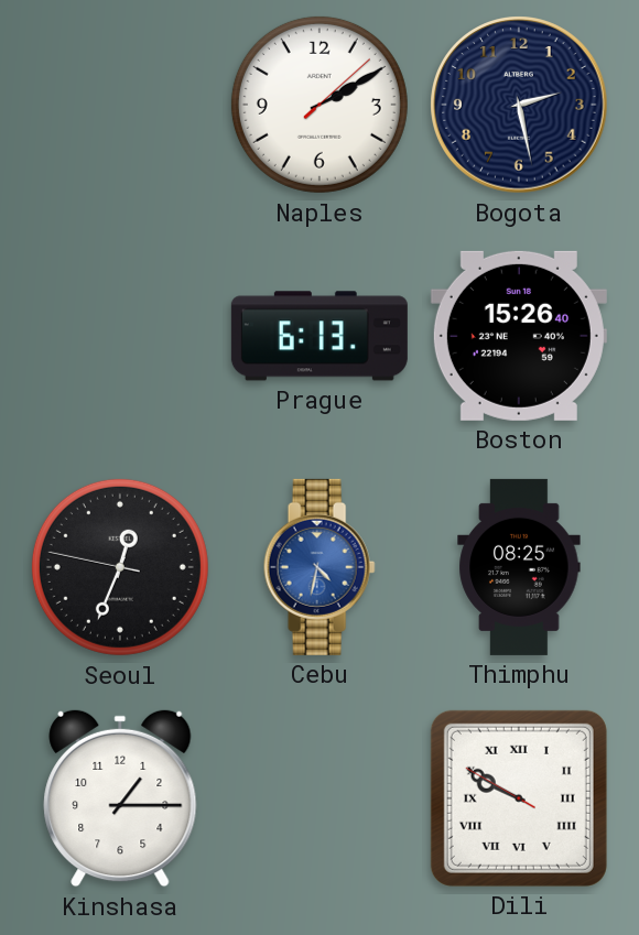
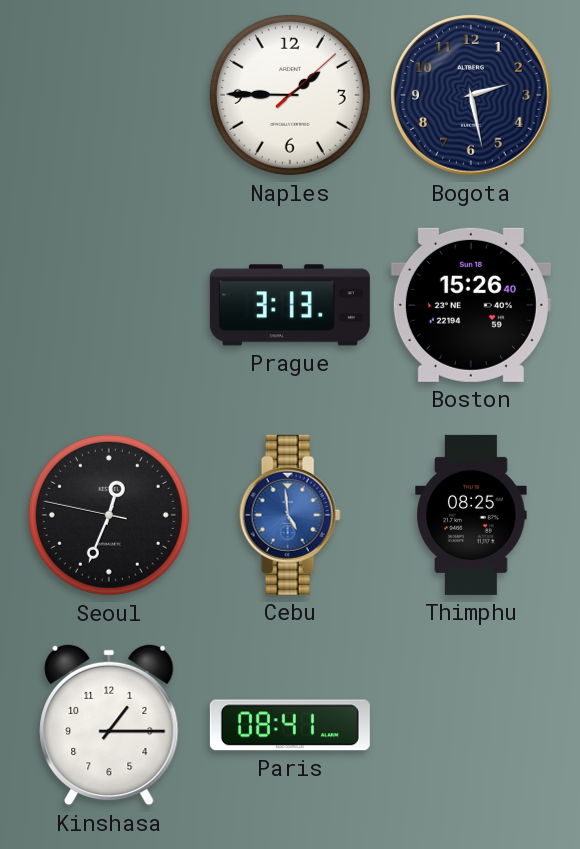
Naples: 2:10 -> 1:45
Prague: 6:13 -> 3:13
Cebu: 4:32 -> 4:59
Paris: none -> 08:41
Dili: 9:49 -> none
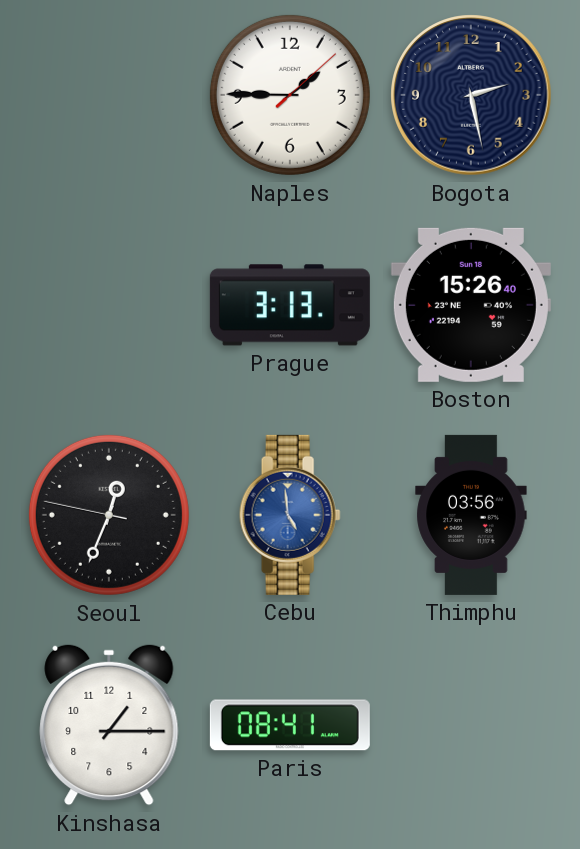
Thimphu: 08:25 -> 03:56
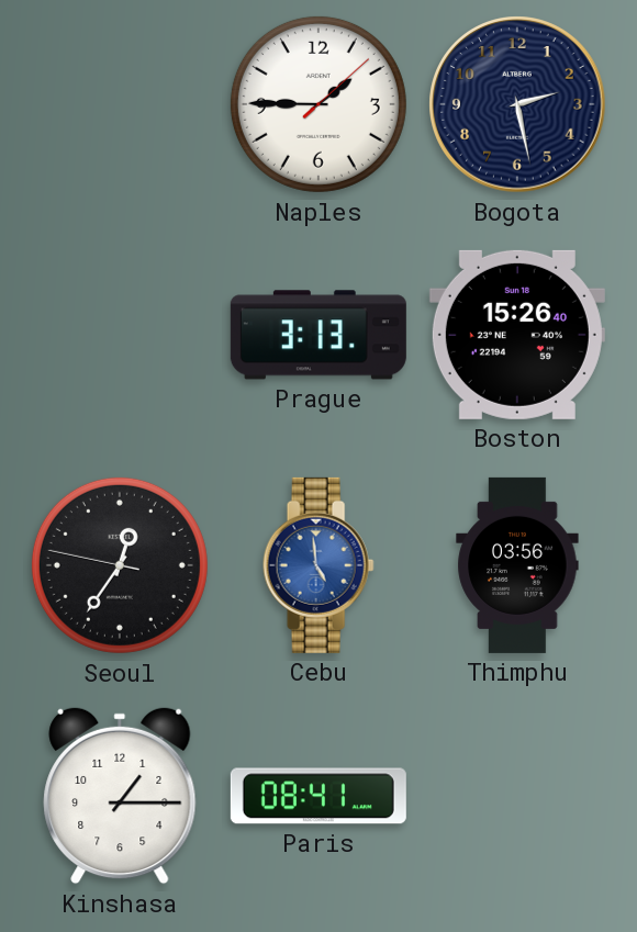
Seoul: 12:33 -> 12:35
